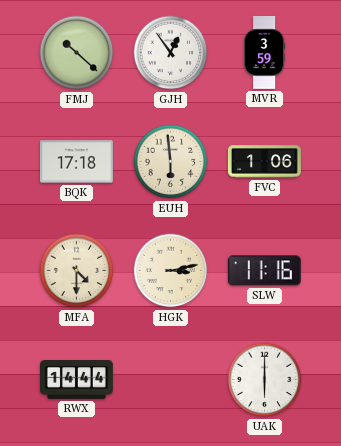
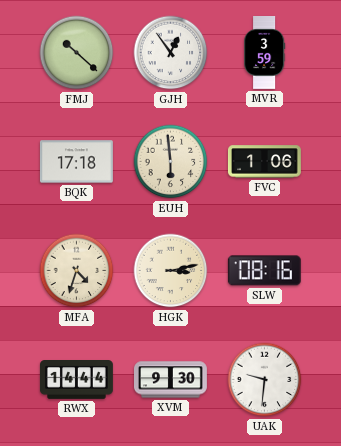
MFA: 4:30 -> 4:33
SLW: 11:16 -> 08:16
XVM: none -> 9:30
UAK: 6:00 -> 9:31
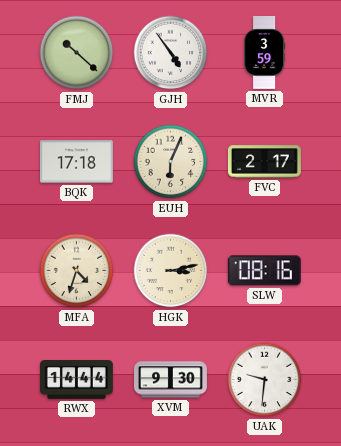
GJH: 12:54 -> 4:54
EUH: 5:59 -> 6:04
FVC: 1:06 -> 2:17
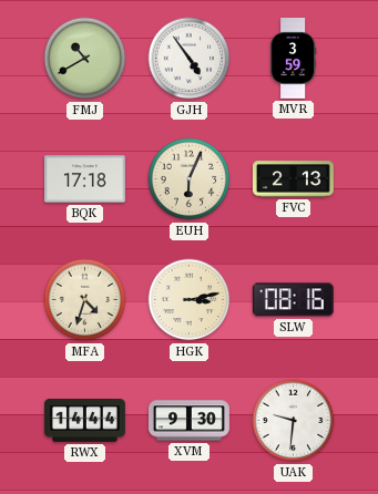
FMJ: 10:22 -> 10:40
FVC: 2:17 -> 2:13
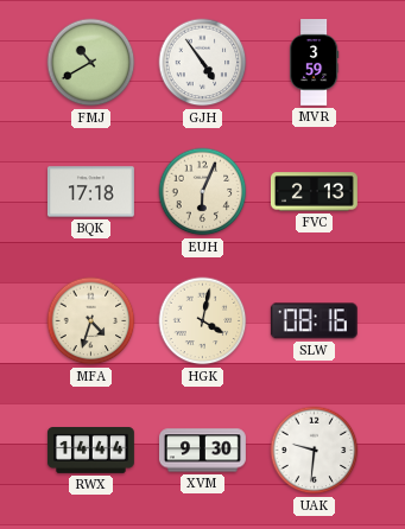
HGK: 3:13 -> 4:02
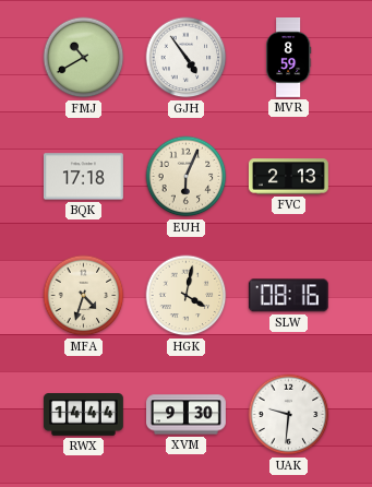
MVR: 3:59 -> 8:59
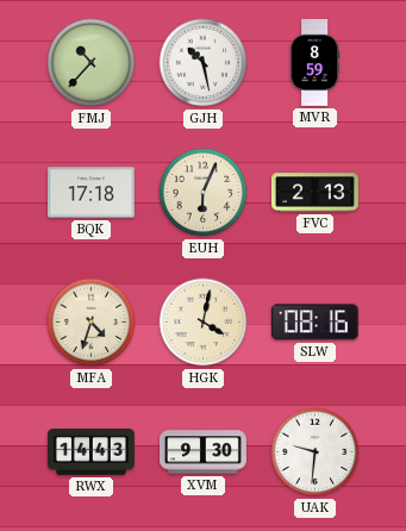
FMJ: 10:40 -> 10:37
GJH: 4:54 -> 10:28
RWX: 14:44 -> 14:43
